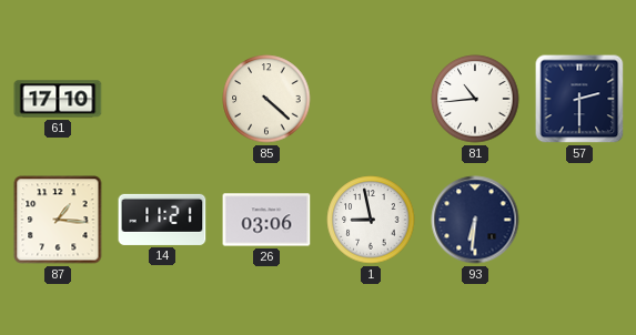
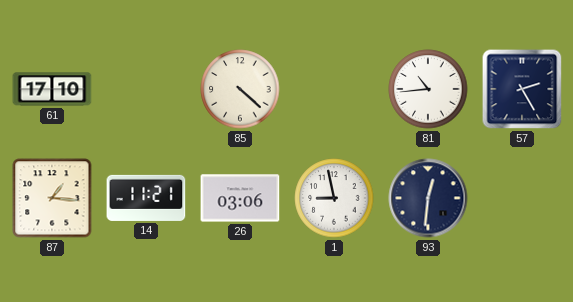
57: 2:30 -> 2:25
93: 6:31 -> 12:31
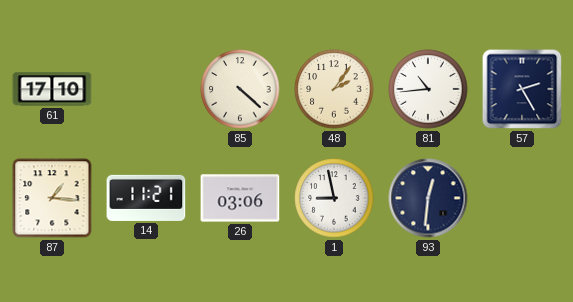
48: none -> 2:06
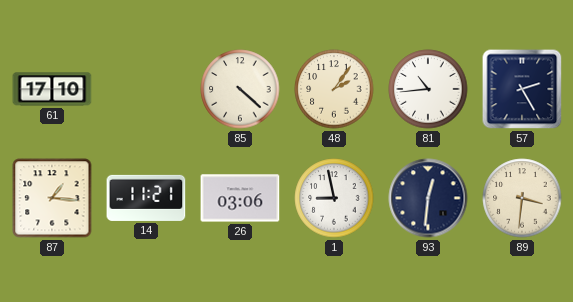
89: none -> 3:31
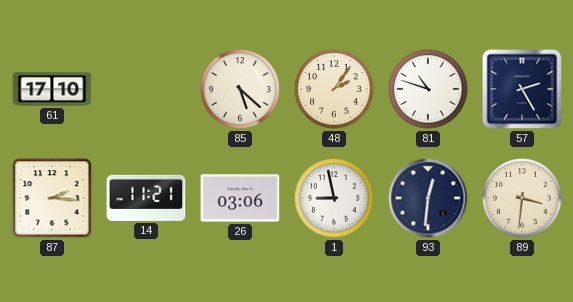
85: 4:22 -> 5:22
81: 10:44 -> 10:48
87: 1:16 -> 2:16
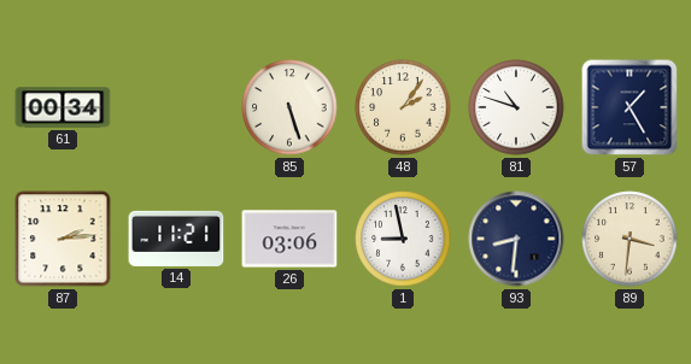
61: 17:10 -> 00:34
85: 5:22 -> 5:27
57: 2:25 -> 1:25
87: 2:16 -> 2:14
93: 12:31 -> 8:31
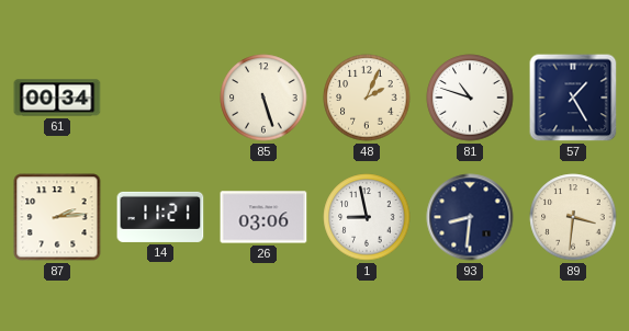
48: 2:06 -> 2:04
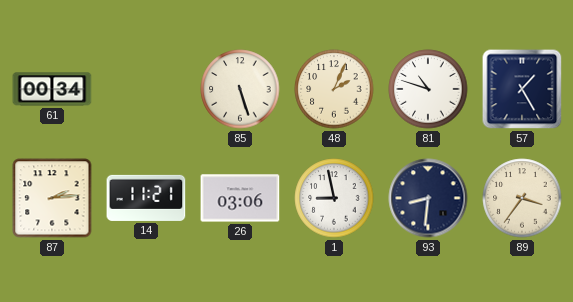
89: 3:31 -> 3:36
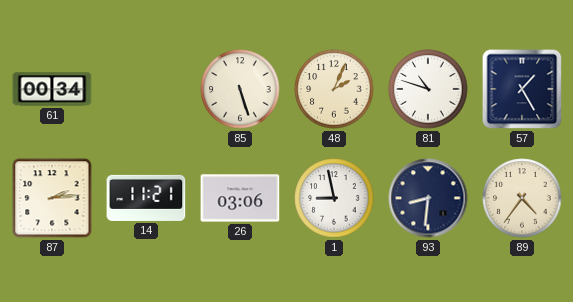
89: 3:36 -> 4:36
